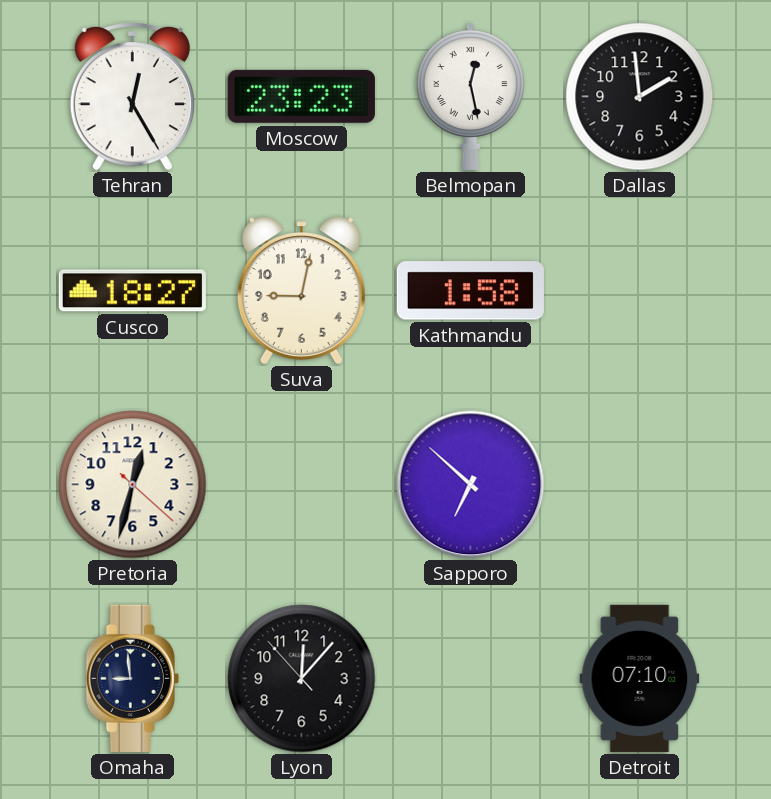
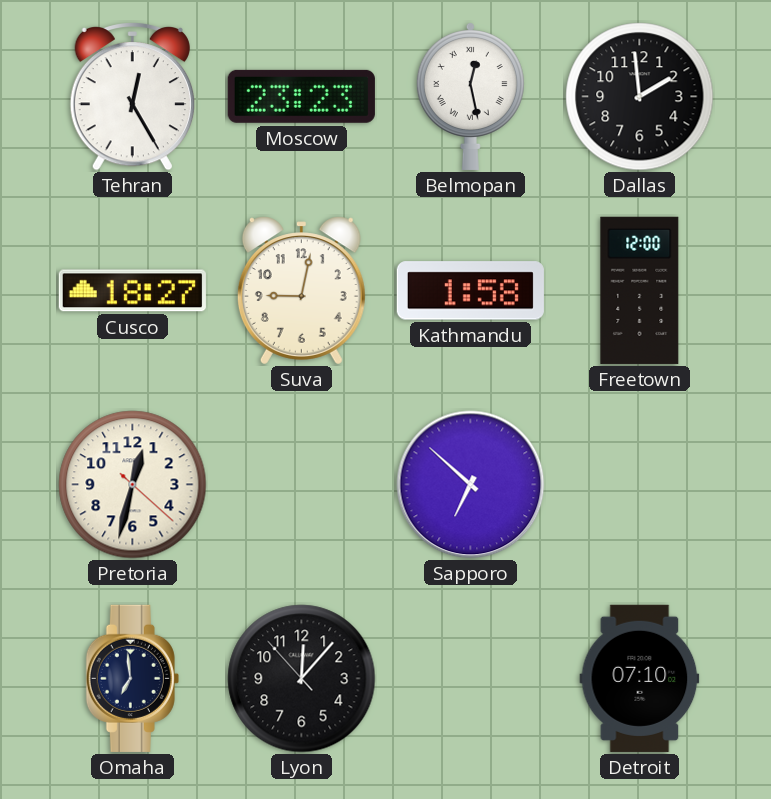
Freetown: none -> 12:00
Omaha: 8:59 -> 6:59
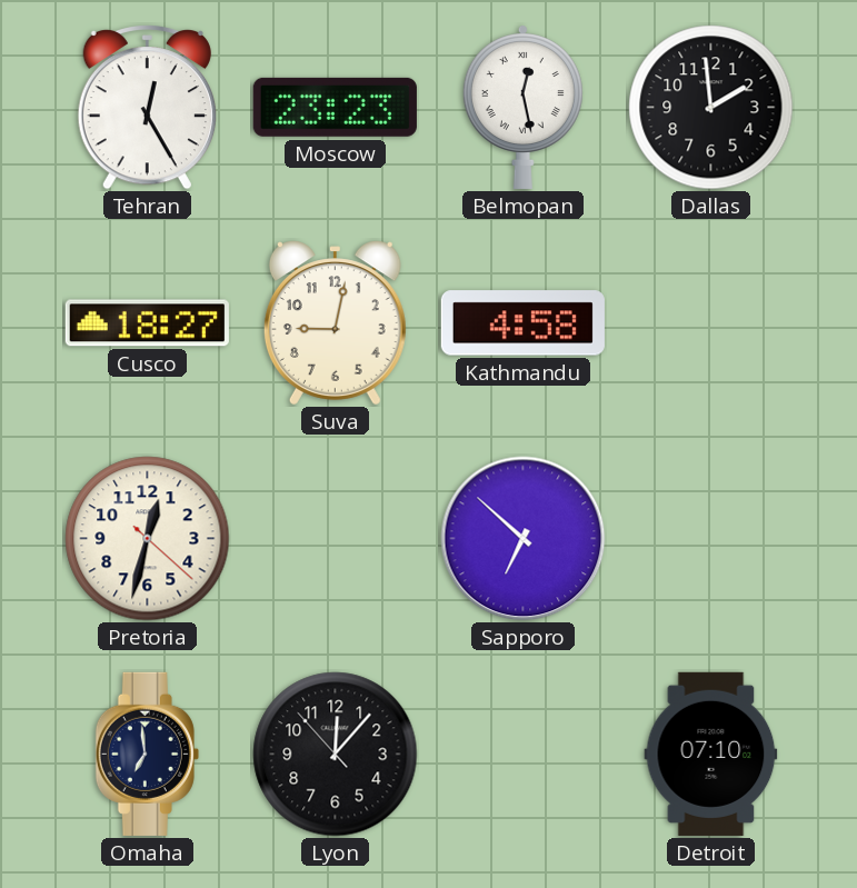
Kathmandu: 1:58 -> 4:58
Freetown: 12:00 -> none
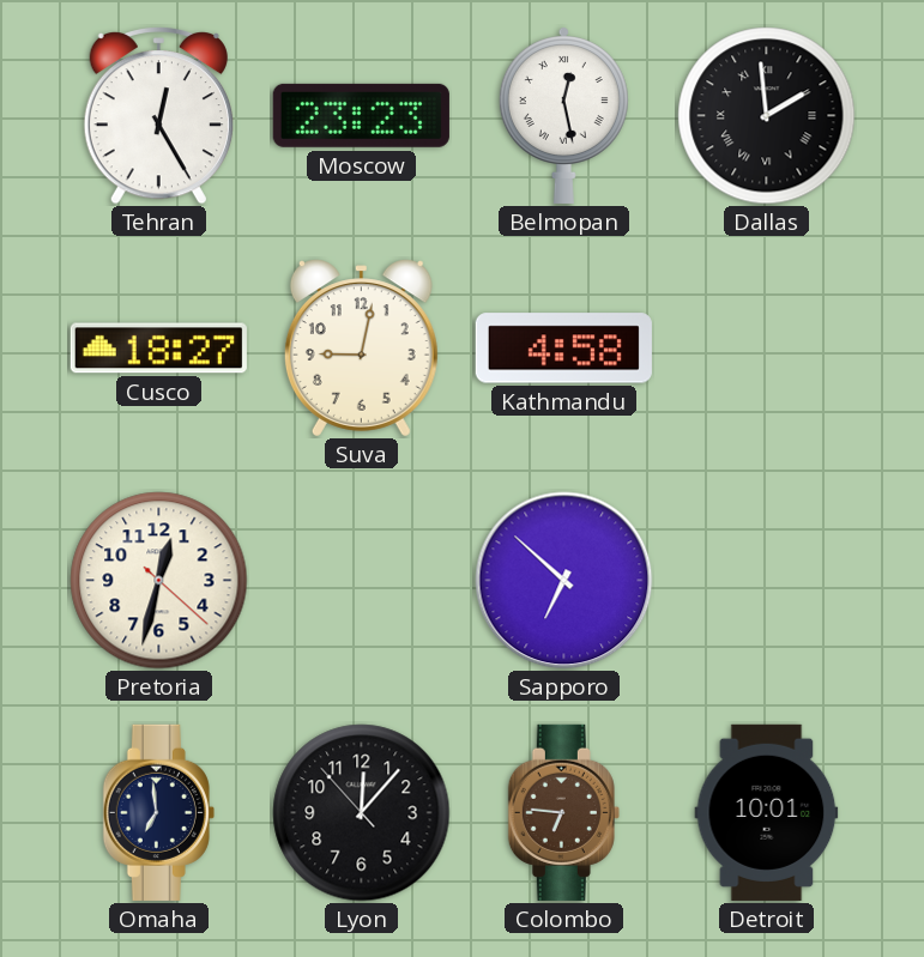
Dallas numerals: Arabic -> Roman
Colombo: none -> 6:46
Detroit: 07:10 -> 10:01
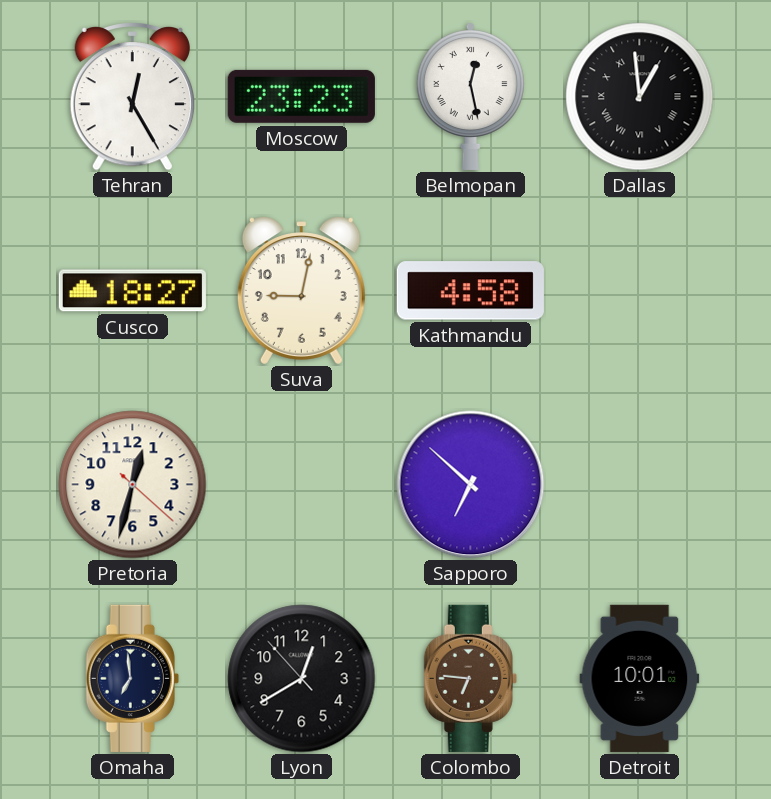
Dallas: 1:59 -> 12:59
Lyon: 12:06 -> 12:39
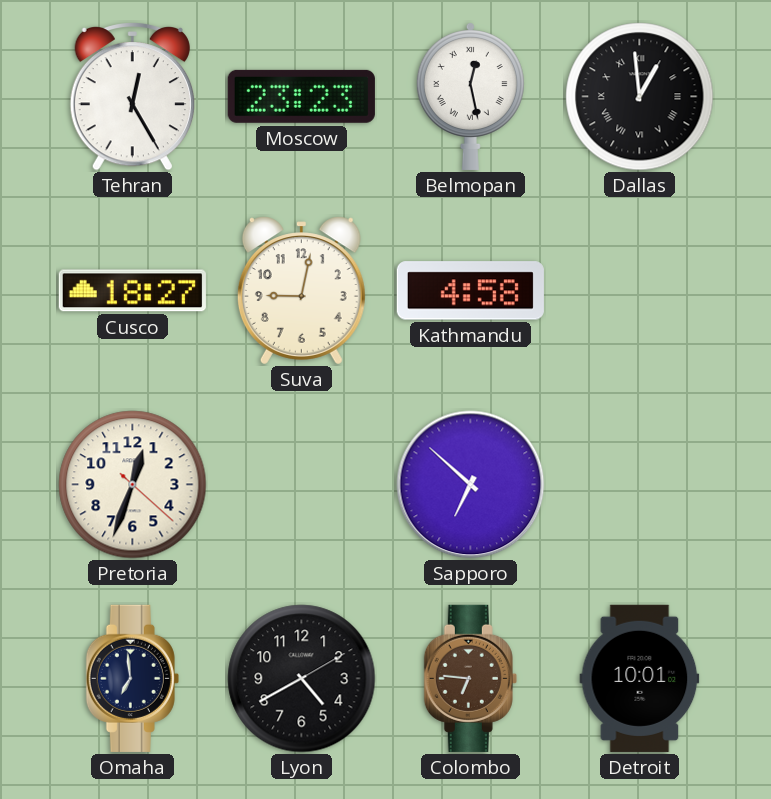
Pretoria: 12:32 -> 12:33
Lyon: 12:39 -> 4:40
